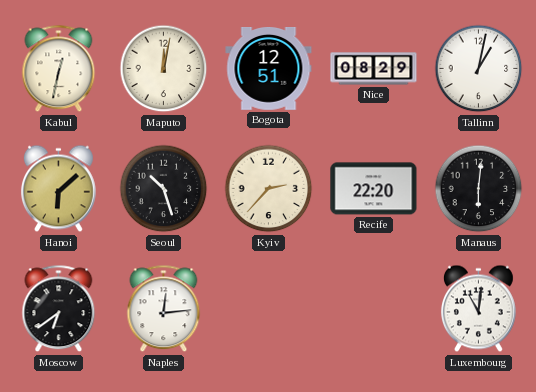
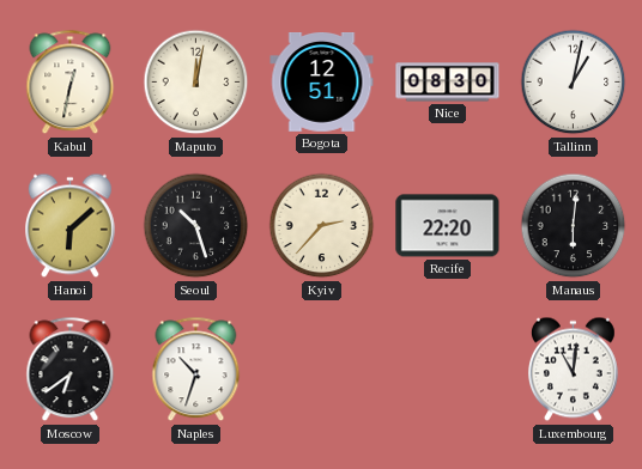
Nice: 08:29 -> 08:30
Naples: 12:14 -> 10:33
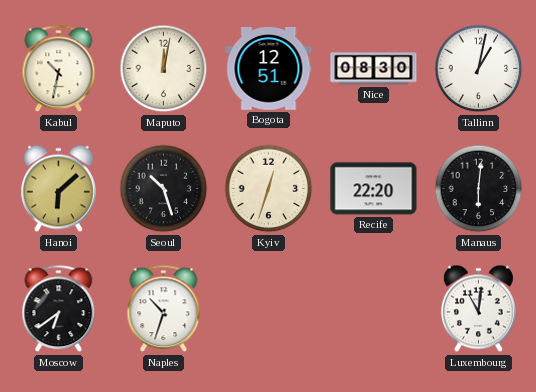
Kabul: 12:32 -> 10:32
Kyiv: 2:37 -> 12:33
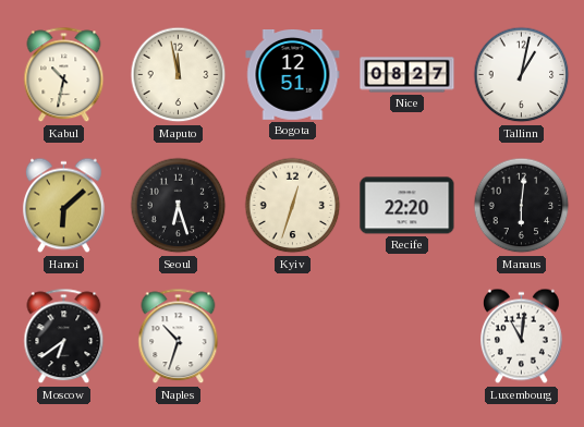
Maputo: 12:02 -> 11:58
Nice: 08:30 -> 08:27
Seoul: 10:27 -> 6:27
